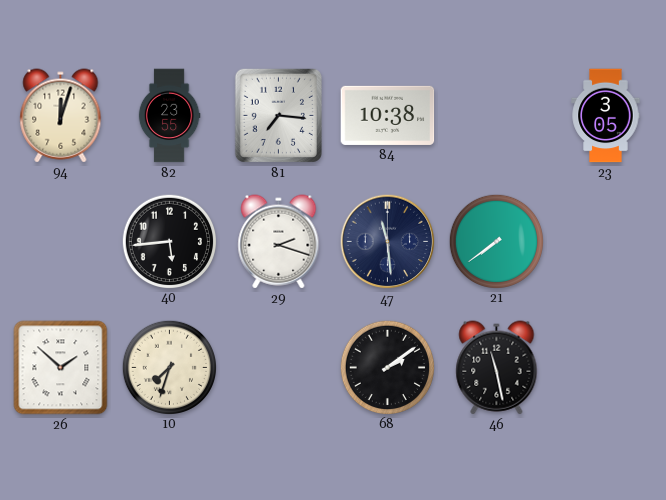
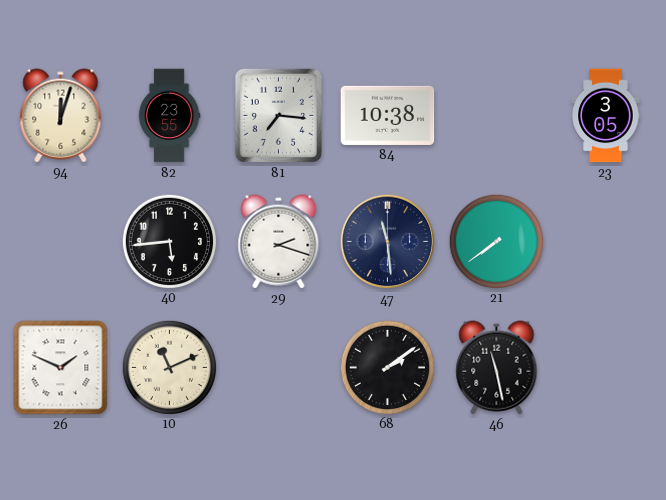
26: 1:52 -> 1:49
10: 7:33 -> 11:11
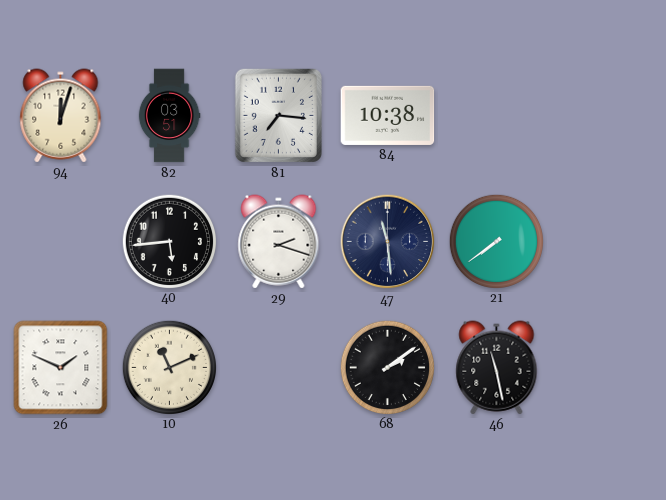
82: 23:55 -> 03:51
23: 3:05 -> none
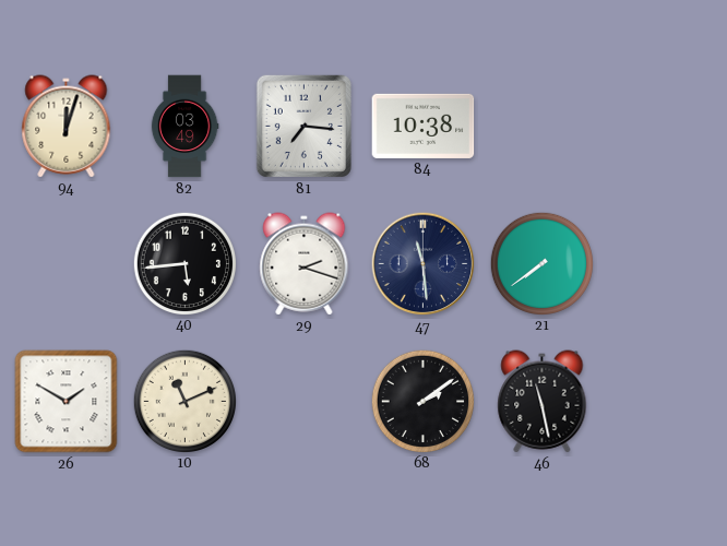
82: 03:51 -> 03:49
26: 1:49 -> 1:50
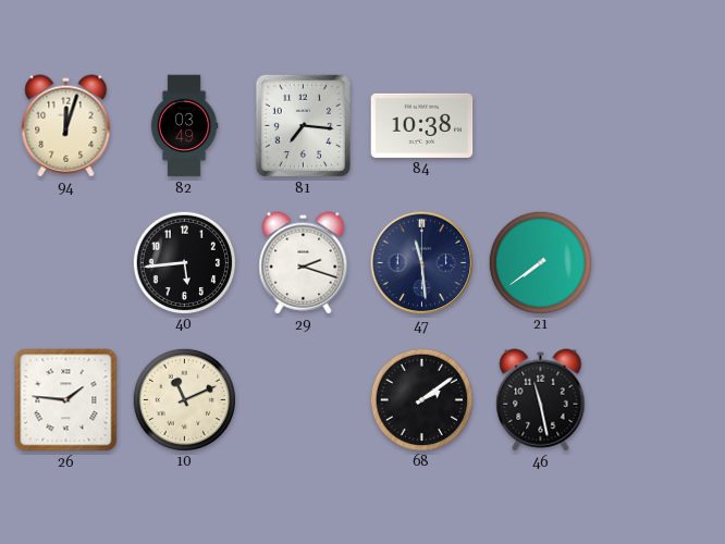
26: 1:50 -> 1:46
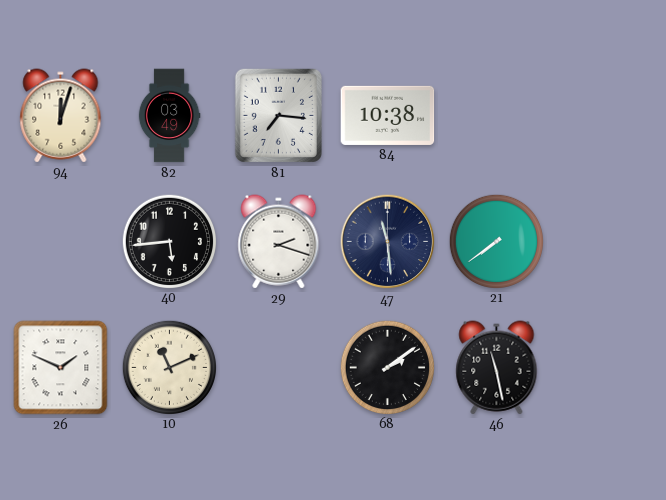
26: 1:46 -> 1:49
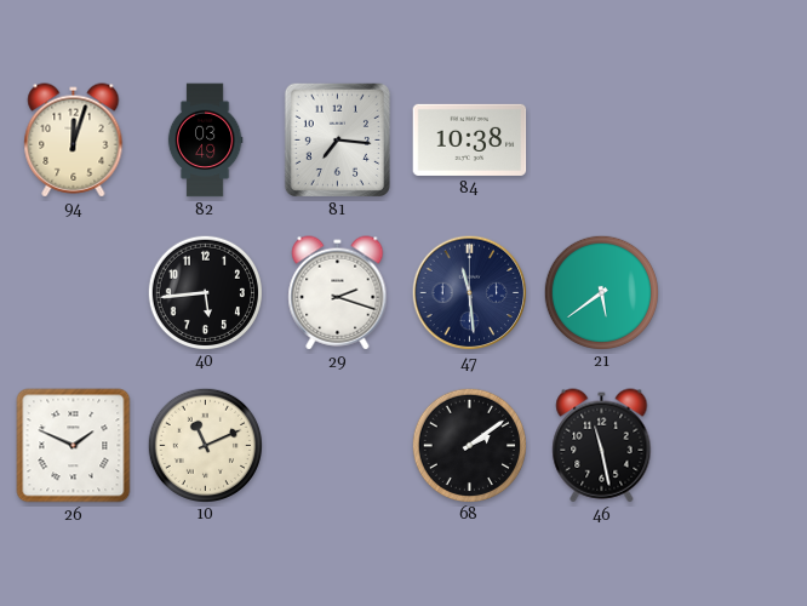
21: 7:39 -> 5:39
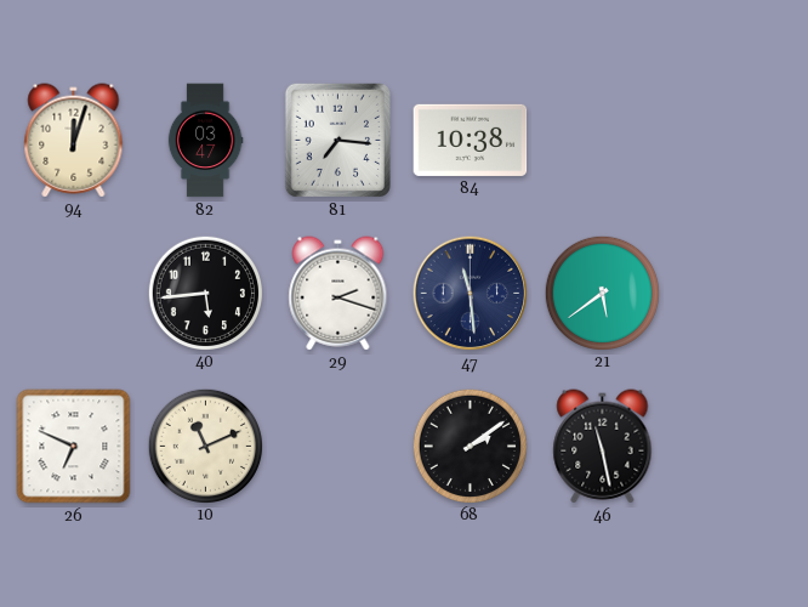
82: 03:49 -> 03:47
26: 1:49 -> 6:49
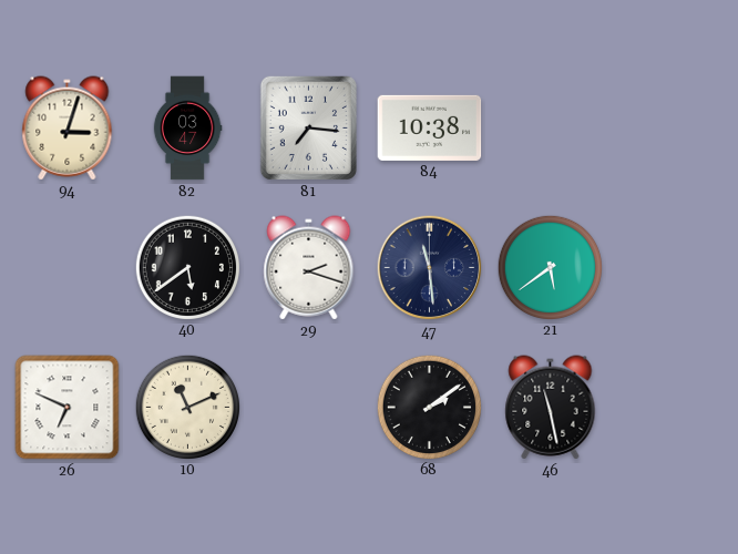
94: 12:03 -> 3:03
40: 5:44 -> 5:39
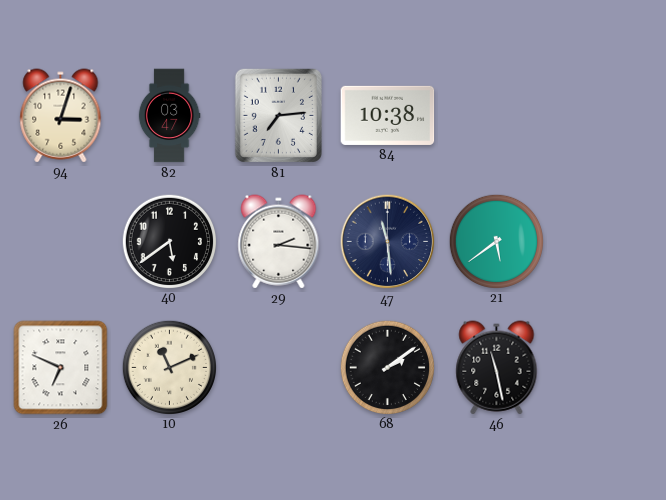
81: 7:16 -> 7:14
29: 2:18 -> 2:16
